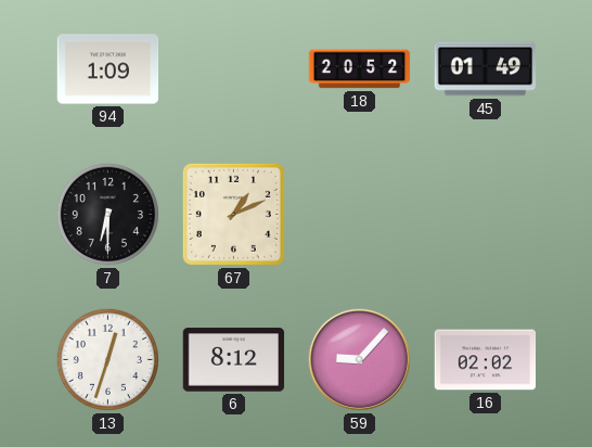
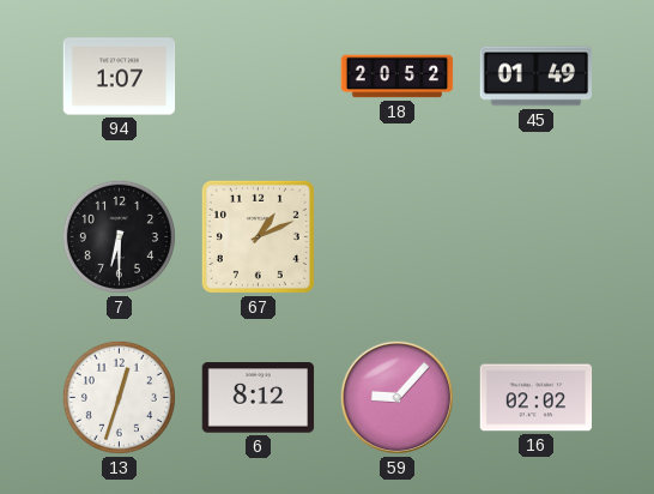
94: 1:09 -> 1:07
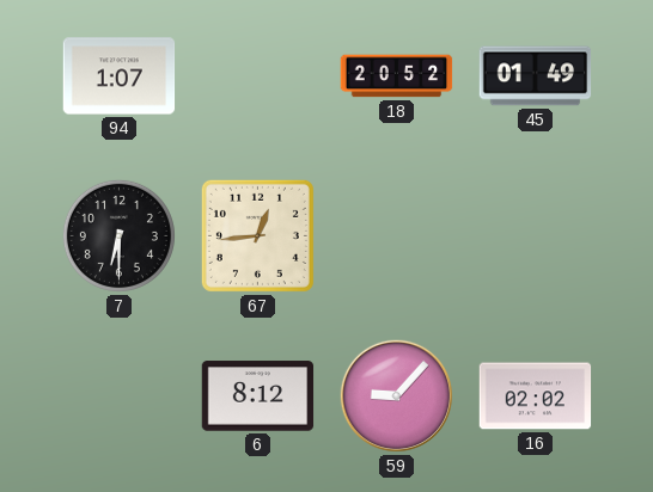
67: 1:11 -> 12:44
13: 12:33 -> none
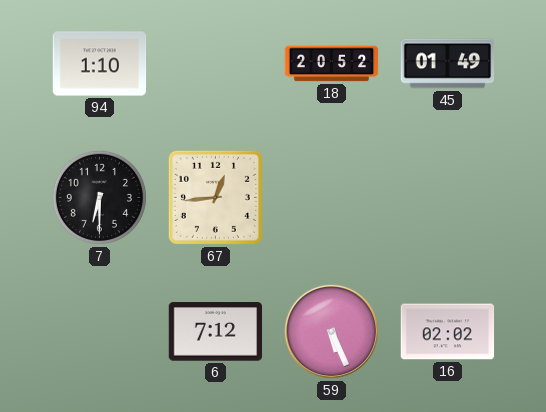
94: 1:07 -> 1:10
6: 8:12 -> 7:12
59: 9:07 -> 5:26
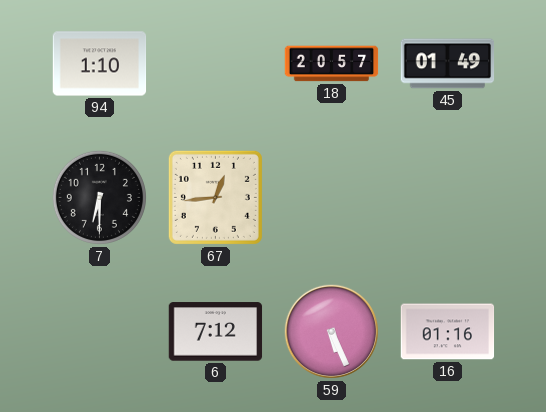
18: 20:52 -> 20:57
16: 02:02 -> 01:16
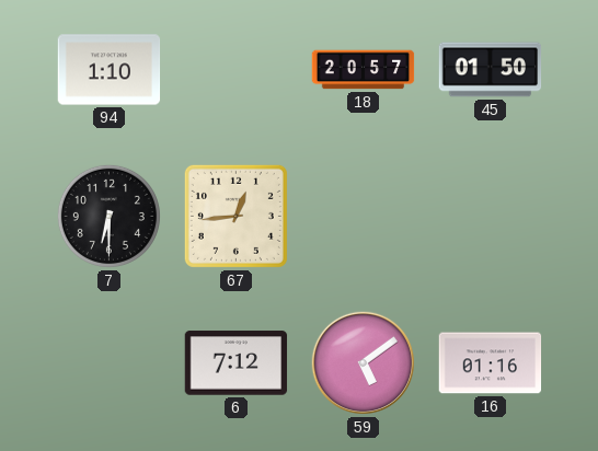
45: 01:49 -> 01:50
59: 5:26 -> 5:09
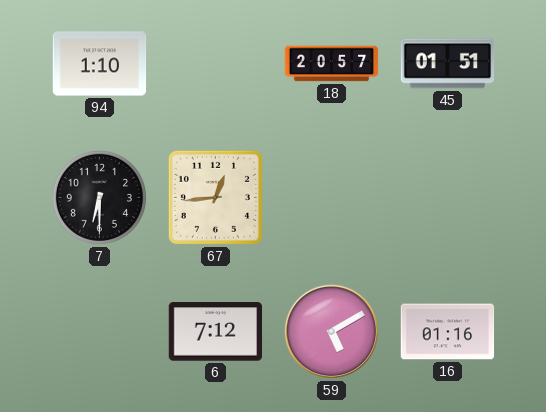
45: 01:50 -> 01:51
59: 5:09 -> 5:10
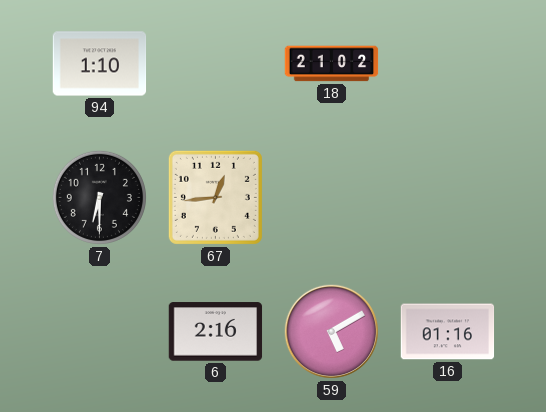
18: 20:57 -> 21:02
45: 01:51 -> none
6: 7:12 -> 2:16
